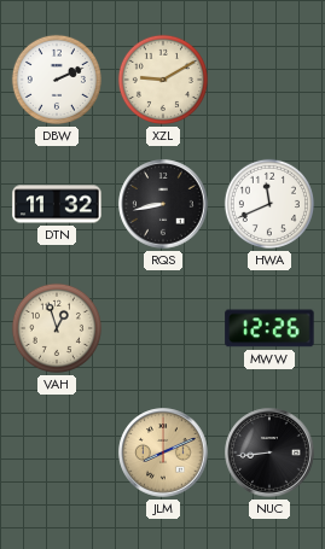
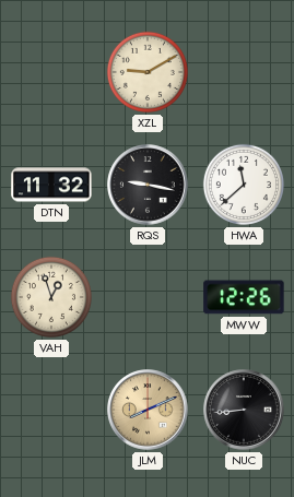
DBW: 2:11 -> none
RQS: 8:43 -> 9:17
HWA: 11:41 -> 11:38
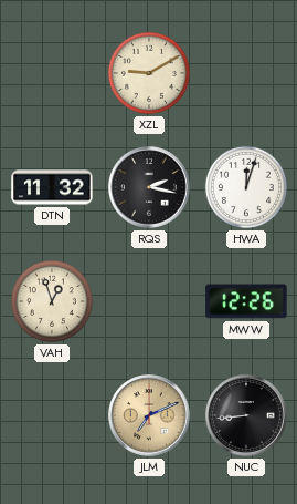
RQS: 9:17 -> 2:17
HWA: 11:38 -> 12:03
JLM: 8:11 -> 7:11
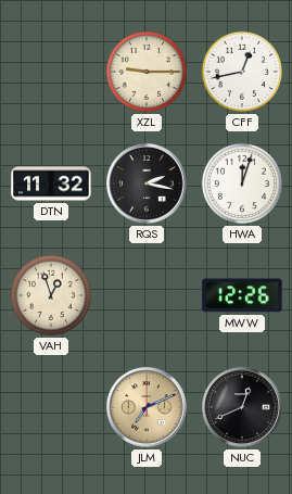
XZL: 9:10 -> 9:15
CFF: none -> 12:43
NUC: 8:44 -> 12:41
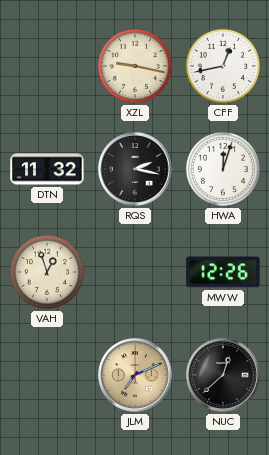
XZL: 9:15 -> 9:17
NUC: 12:41 -> 12:38
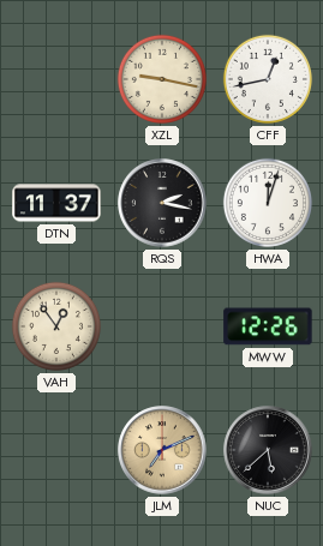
DTN: 11:32 -> 11:37
VAH: 12:57 -> 12:54
NUC: 12:38 -> 5:38
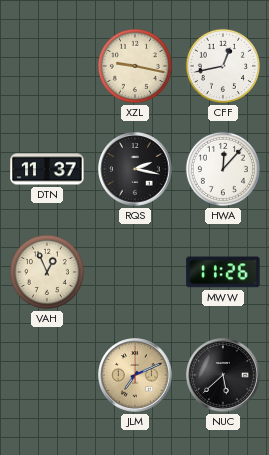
HWA: 12:03 -> 12:07
VAH: 12:54 -> 12:56
MWW: 12:26 -> 11:26
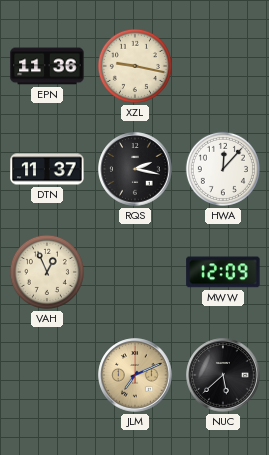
EPN: none -> 11:36
CFF: 12:43 -> none
MWW: 11:26 -> 12:09
